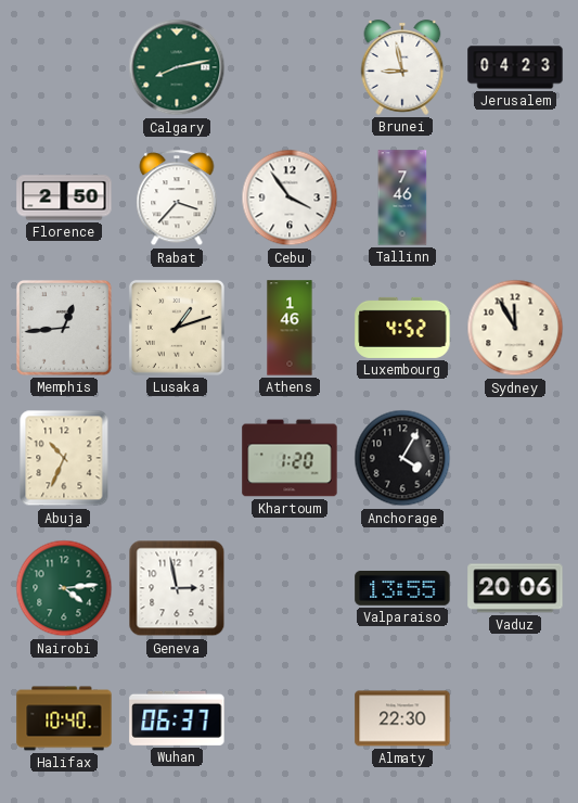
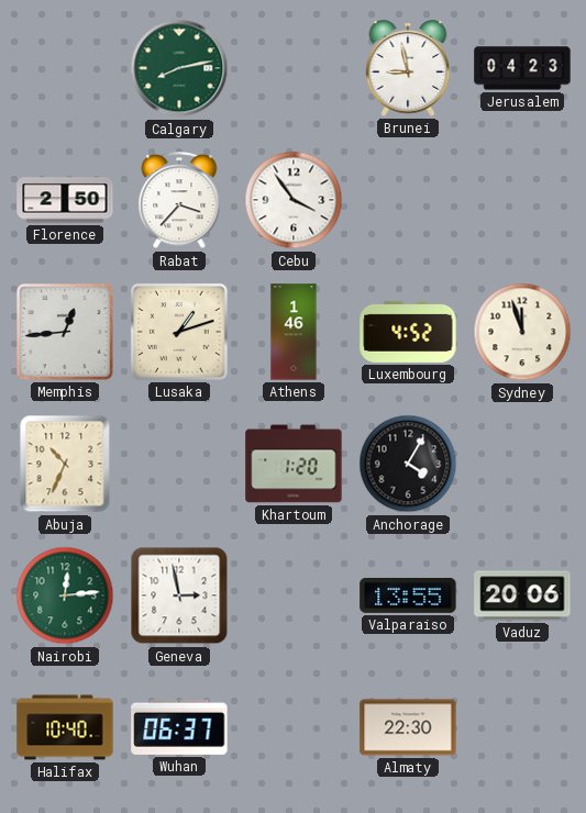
Tallinn: 7:46 -> none
Sydney: 11:55 -> 11:57
Nairobi: 4:14 -> 12:14
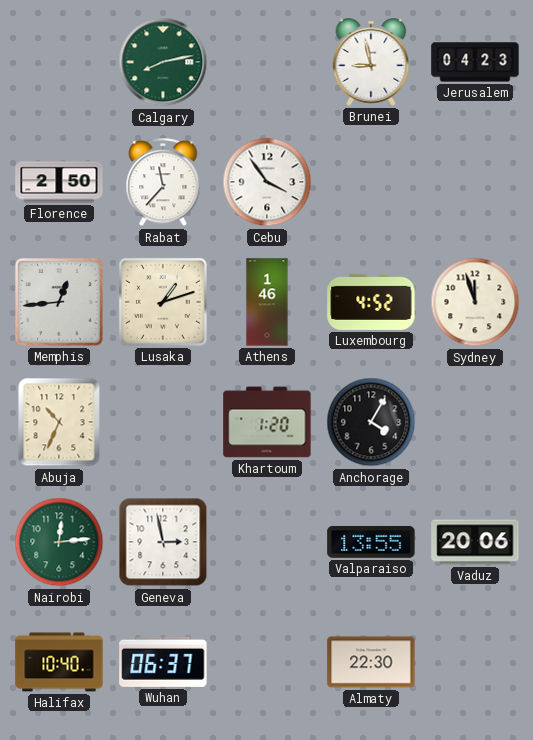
Rabat: 3:37 -> 11:37
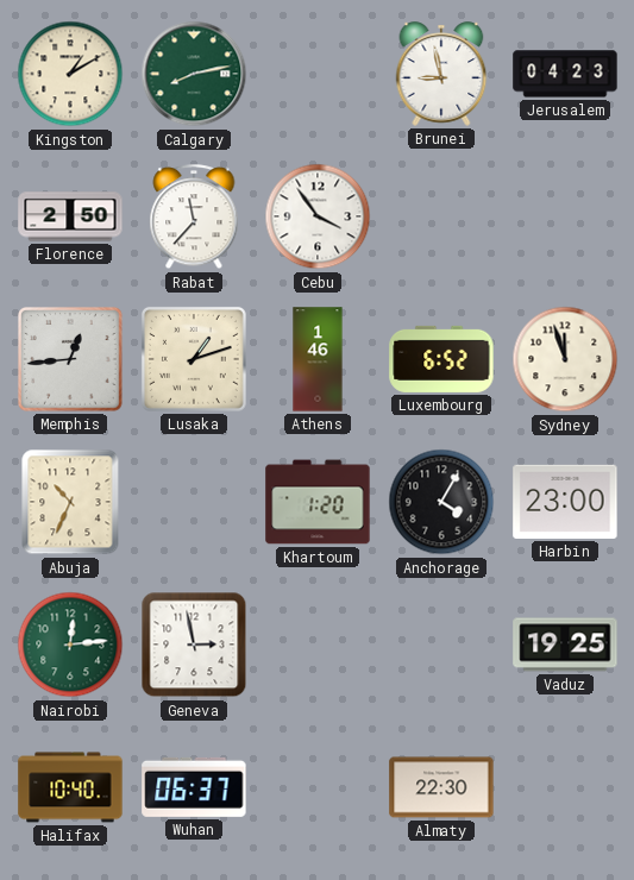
Kingston: none -> 1:10
Luxembourg: 4:52 -> 6:52
Harbin: none -> 23:00
Valparaiso: 13:55 -> none
Vaduz: 20:06 -> 19:25
